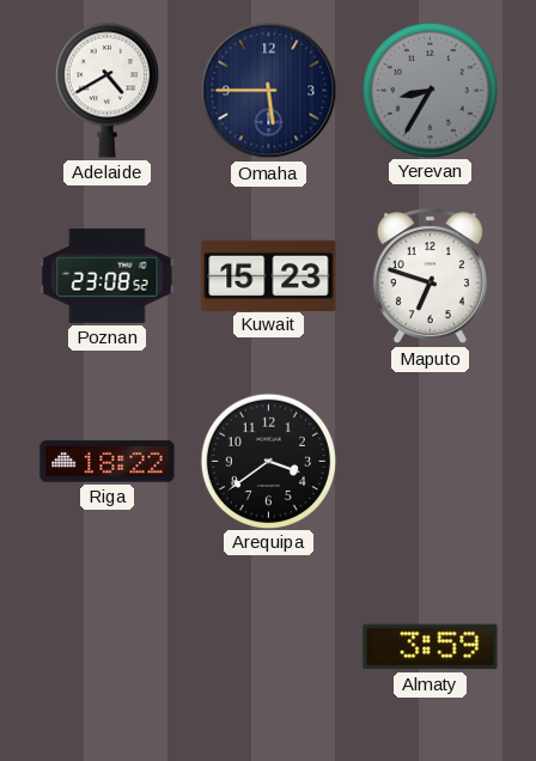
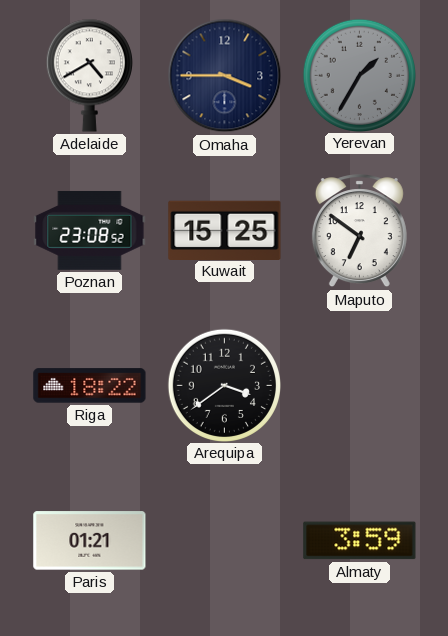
Omaha: 5:45 -> 3:45
Yerevan: 8:35 -> 1:35
Kuwait: 15:23 -> 15:25
Maputo: 6:48 -> 6:51
Paris: none -> 01:21
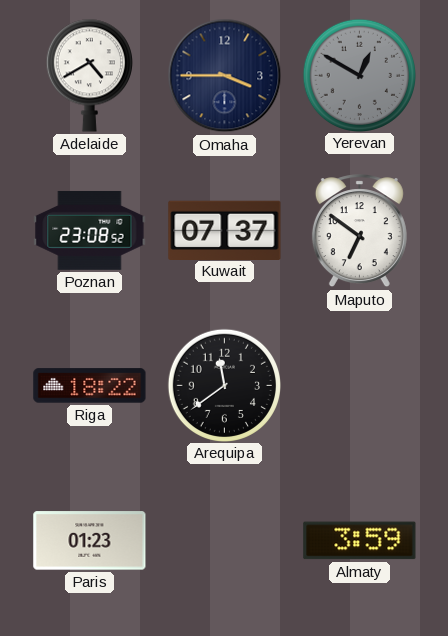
Yerevan: 1:35 -> 12:50
Kuwait: 15:25 -> 07:37
Arequipa: 3:39 -> 11:39
Paris: 01:21 -> 01:23
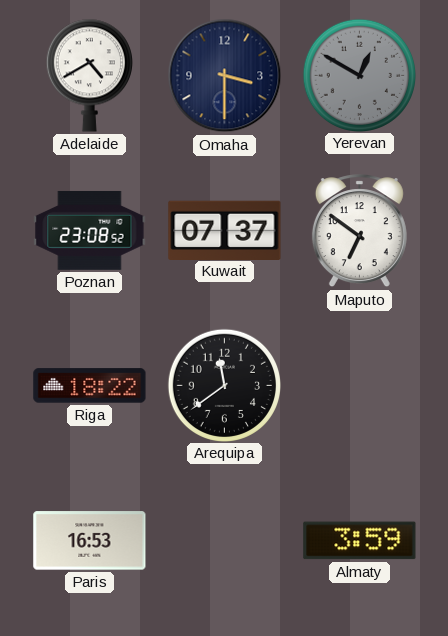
Omaha: 3:45 -> 3:30
Paris: 01:23 -> 16:53
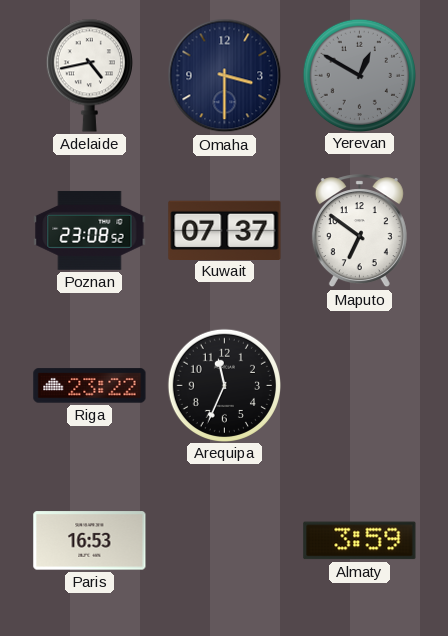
Adelaide: 4:40 -> 4:43
Riga: 18:22 -> 23:22
Arequipa: 11:39 -> 11:34
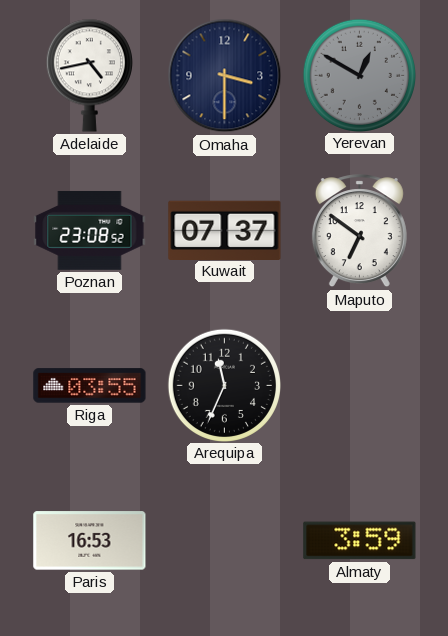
Riga: 23:22 -> 03:55
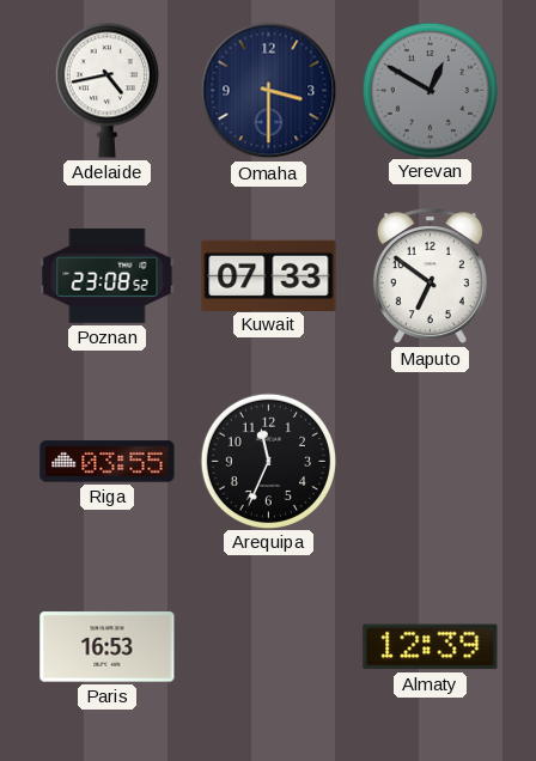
Kuwait: 07:37 -> 07:33
Almaty: 3:59 -> 12:39
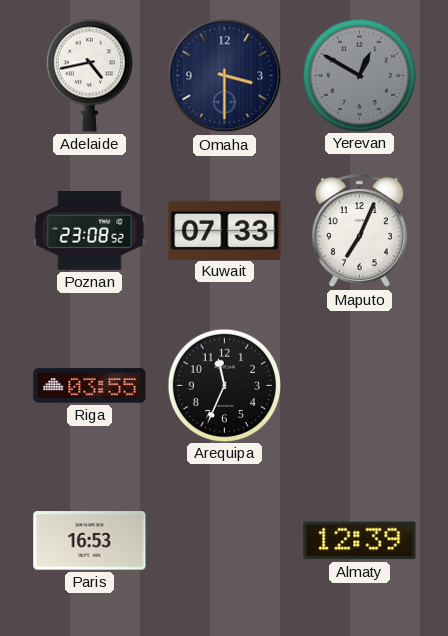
Maputo: 6:51 -> 7:04
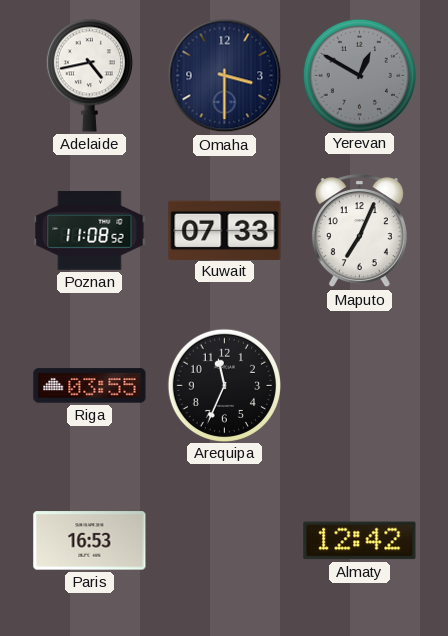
Poznan: 23:08 -> 11:08
Almaty: 12:39 -> 12:42
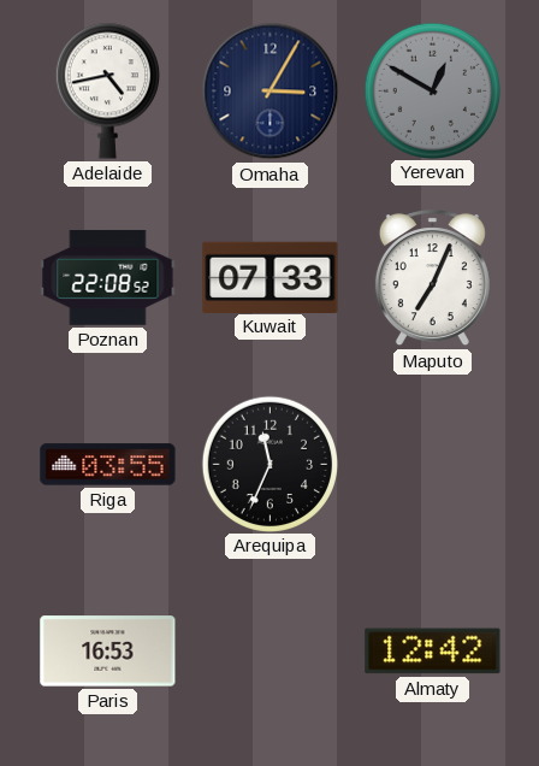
Omaha: 3:30 -> 3:05
Poznan: 11:08 -> 22:08
